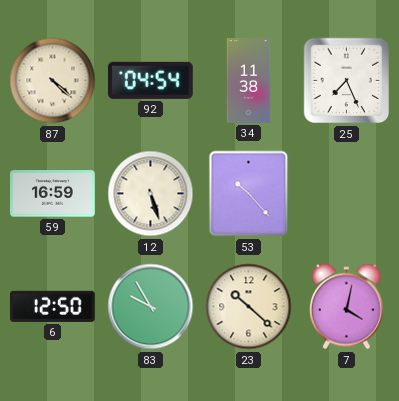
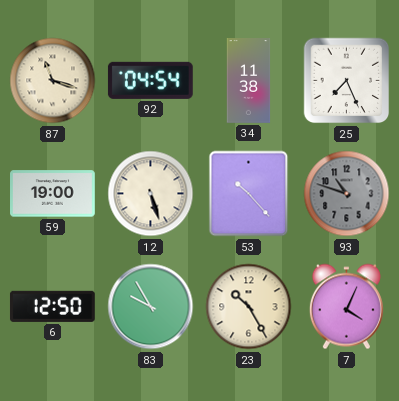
87: 4:22 -> 11:18
59: 16:59 -> 19:00
93: none -> 10:48
23: 10:22 -> 10:25
7: 4:02 -> 4:04
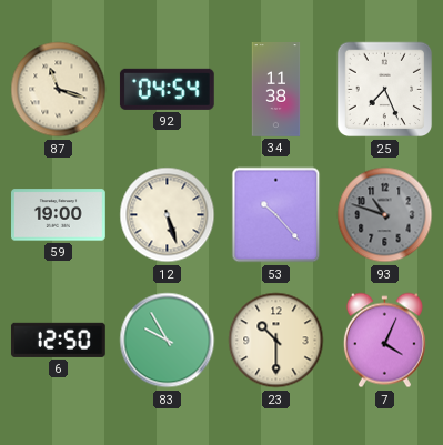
23: 10:25 -> 10:30
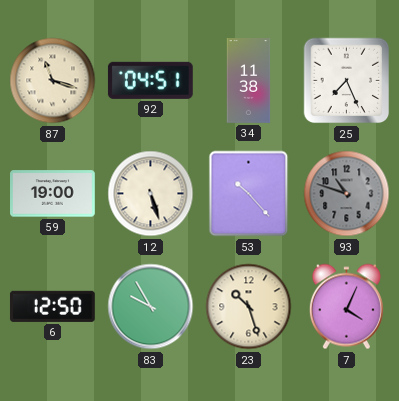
92: 04:54 -> 04:51
23: 10:30 -> 10:27
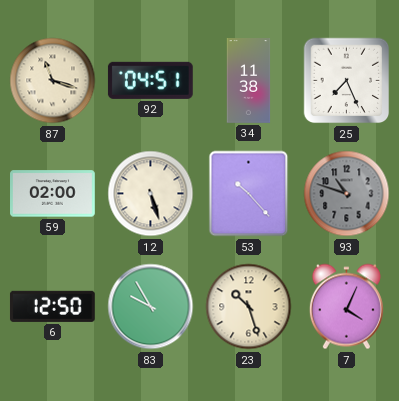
59: 19:00 -> 02:00
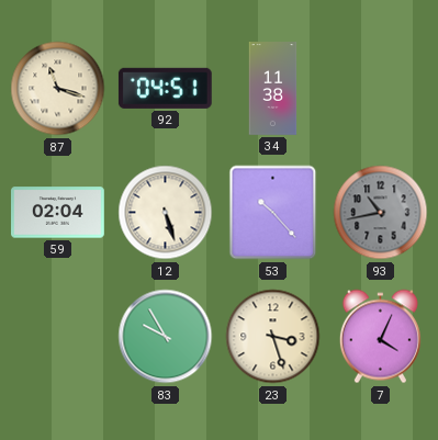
25: 7:26 -> none
59: 02:00 -> 02:04
93: 10:48 -> 10:43
6: 12:50 -> none
23: 10:27 -> 3:27
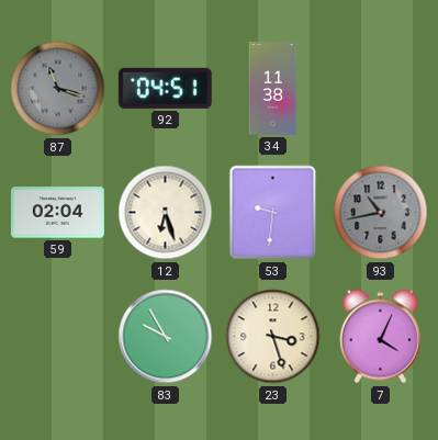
87 dial: cream -> grey
12: 5:27 -> 6:27
53: 10:23 -> 9:31
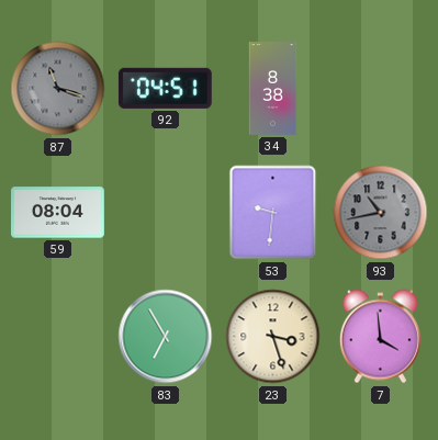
34: 11:38 -> 8:38
59: 02:04 -> 08:04
12: 6:27 -> none
83: 9:55 -> 6:55
7: 4:04 -> 3:59
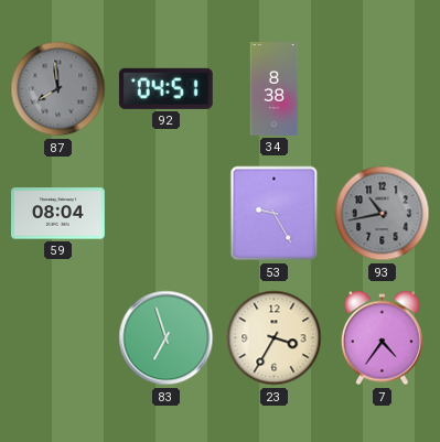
87: 11:18 -> 7:59
53: 9:31 -> 9:25
83: 6:55 -> 6:57
23: 3:27 -> 3:35
7: 3:59 -> 4:36
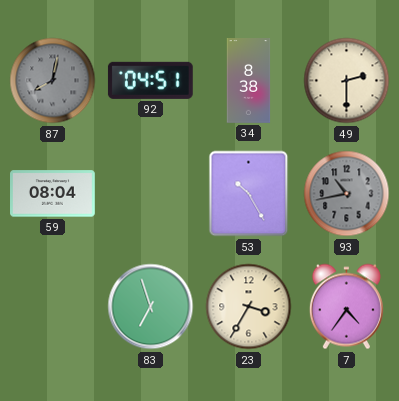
87: 7:59 -> 8:02
49: none -> 2:30
53: 9:25 -> 10:25
